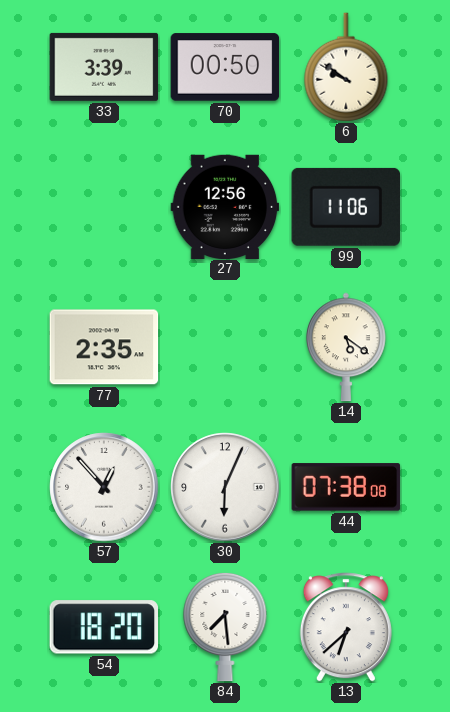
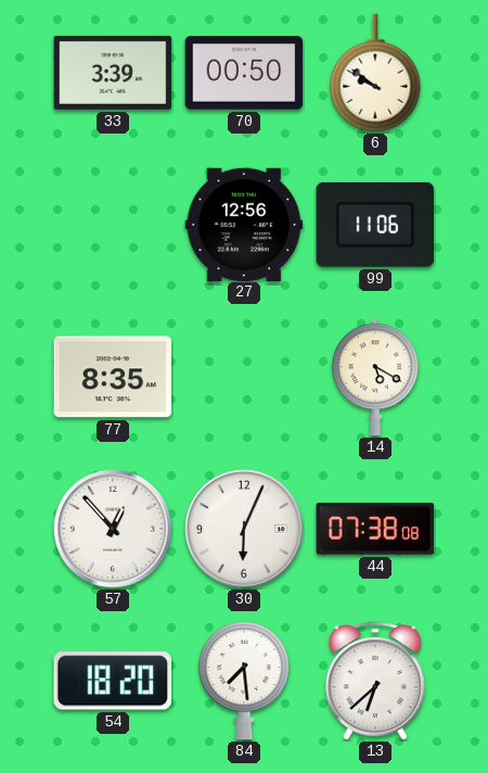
77: 2:35 -> 8:35
14: 5:21 -> 5:20
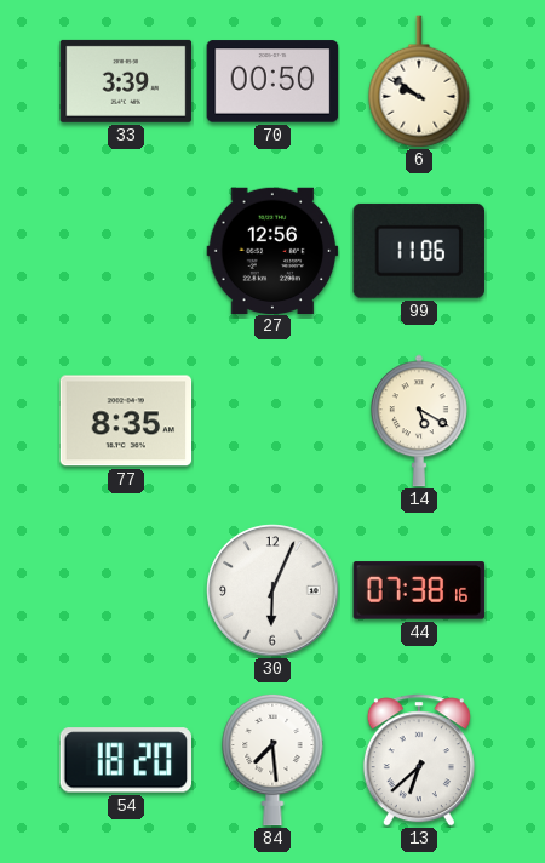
57: 12:53 -> none
44: 07:38:08 -> 07:38:16
